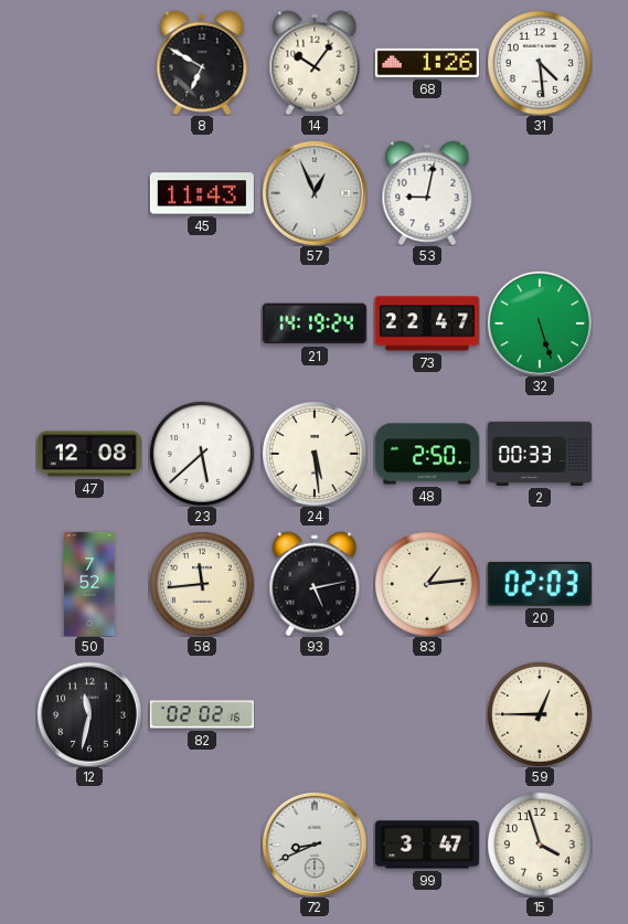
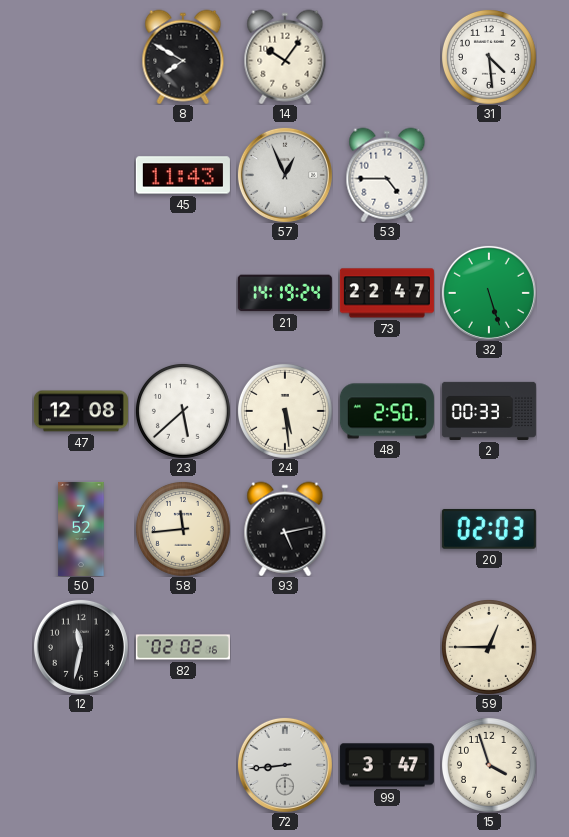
8: 6:50 -> 7:50
68: 1:26 -> none
53: 9:02 -> 4:45
83: 1:14 -> none
72: 8:41 -> 8:44
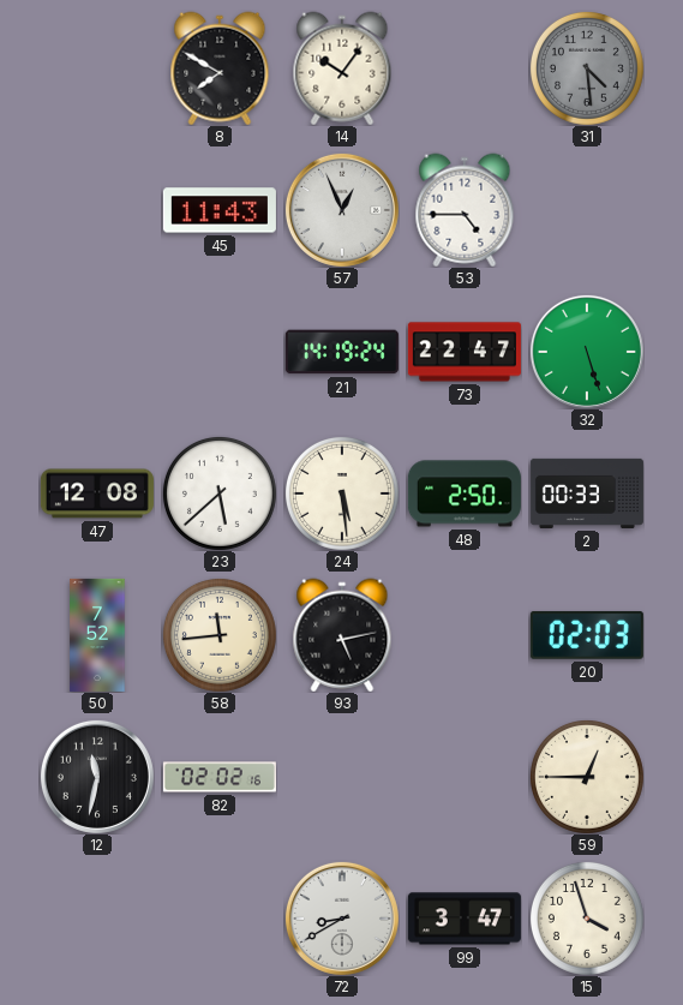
31 dial: white -> grey
72: 8:44 -> 8:40
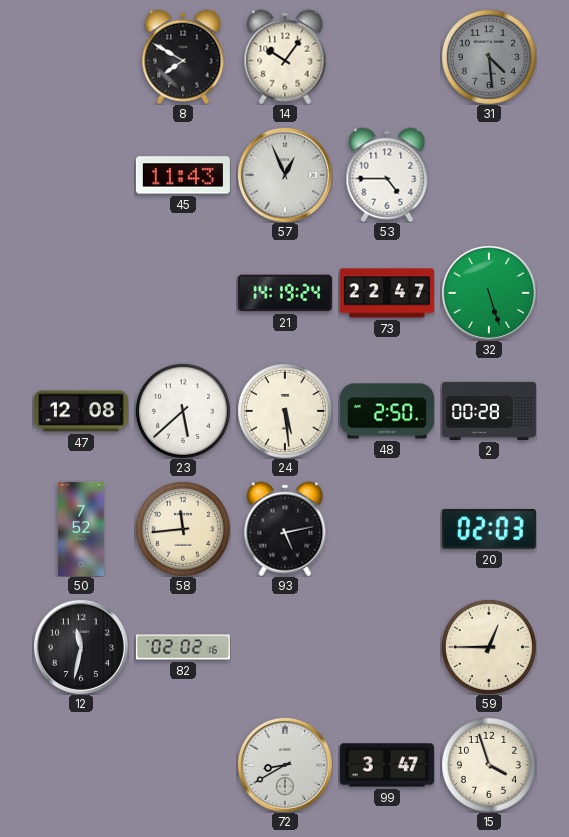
2: 00:33 -> 00:28
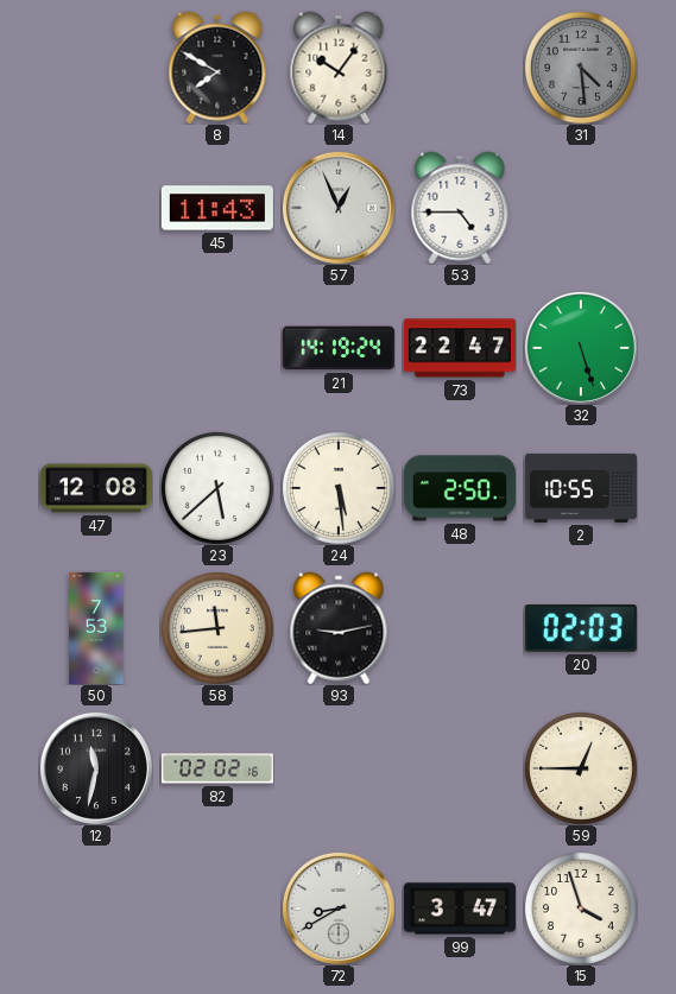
2: 00:28 -> 10:55
50: 7:52 -> 7:53
93: 5:13 -> 9:13
